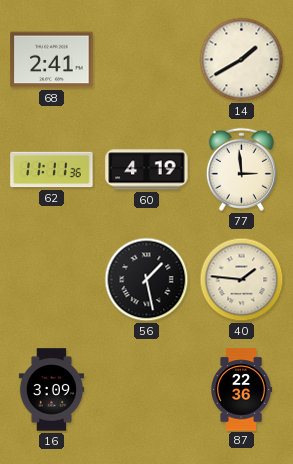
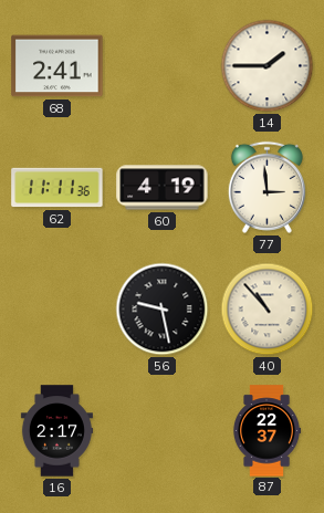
14: 1:40 -> 1:45
56: 1:28 -> 9:28
40: 1:46 -> 10:53
16: 3:09 -> 2:17
87: 22:36 -> 22:37
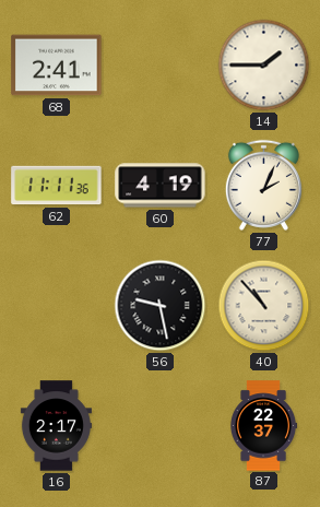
77: 2:59 -> 2:04
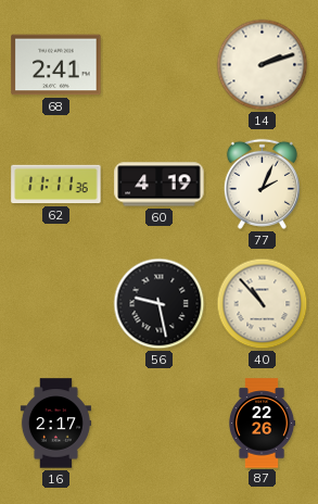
14: 1:45 -> 2:12
87: 22:37 -> 22:26
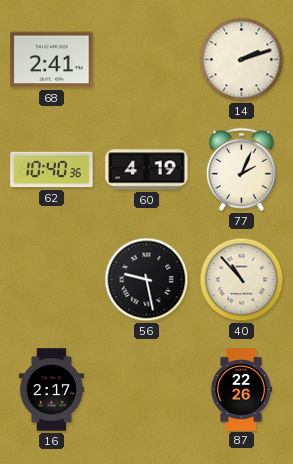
62: 11:11 -> 10:40
